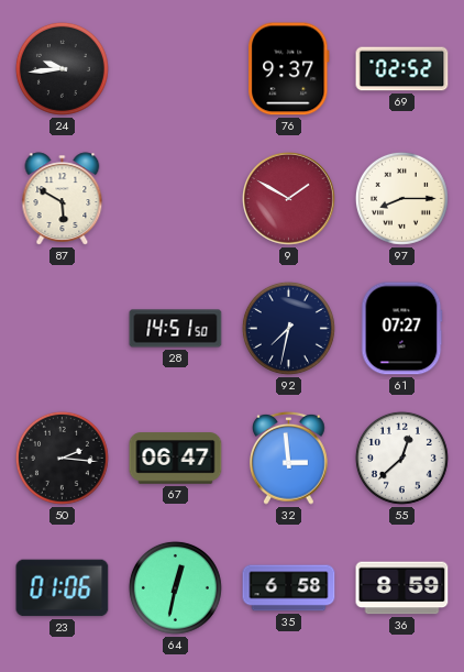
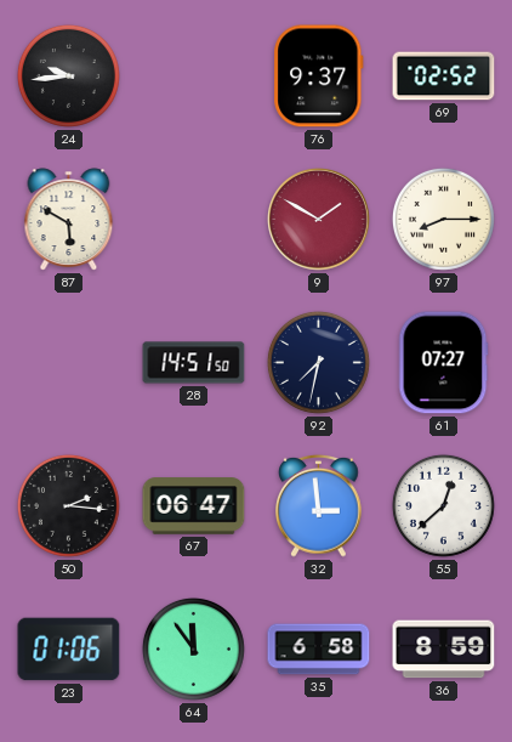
64: 12:32 -> 11:54
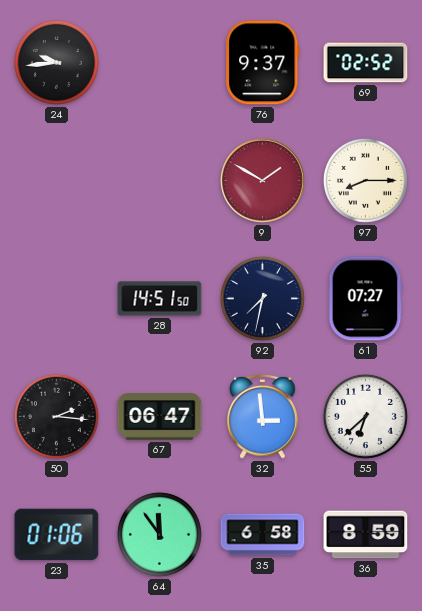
87: 5:50 -> none
55: 12:38 -> 6:38
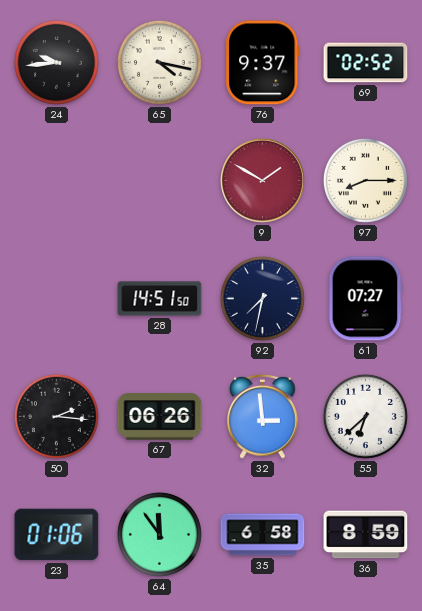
65: none -> 4:17
67: 06:47 -> 06:26
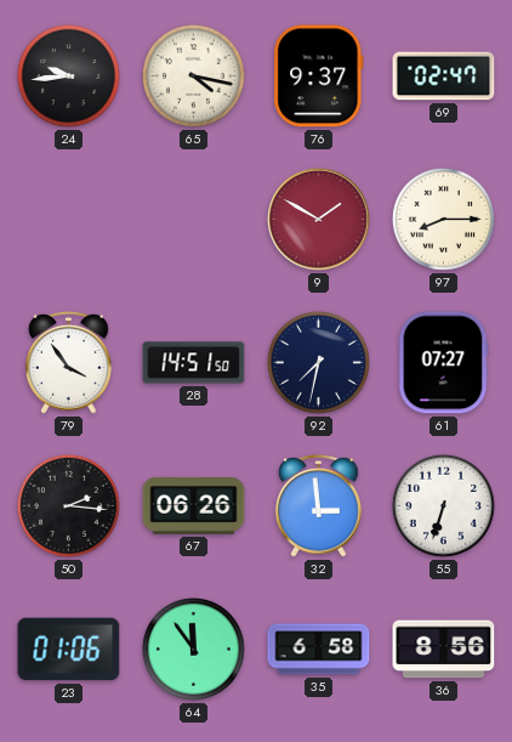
69: 02:52 -> 02:47
79: none -> 3:54
55: 6:38 -> 6:33
36: 8:59 -> 8:56
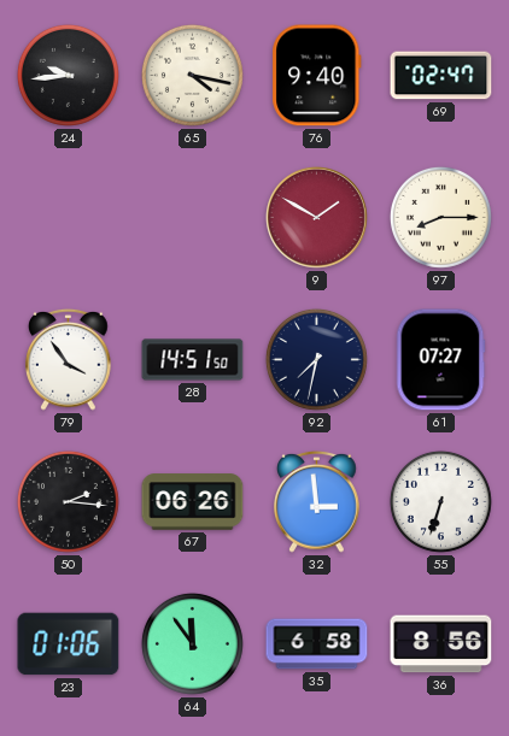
76: 9:37 -> 9:40
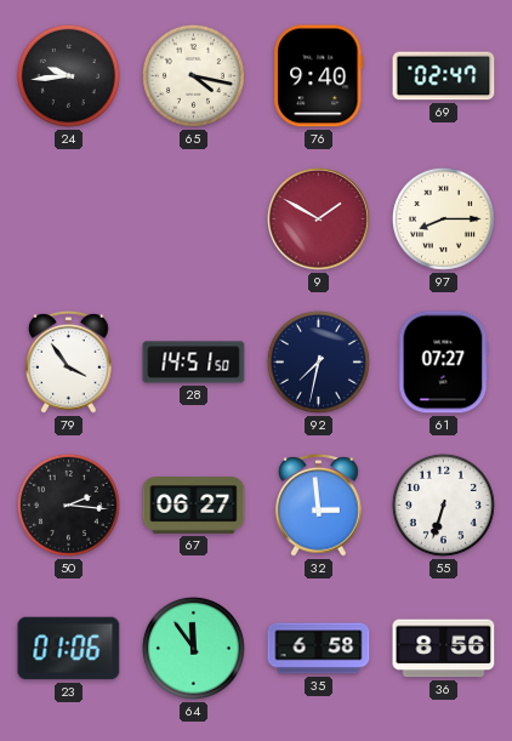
67: 06:26 -> 06:27
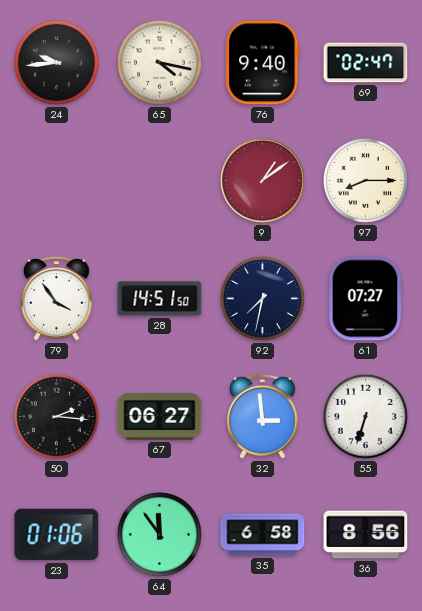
9: 1:50 -> 1:09
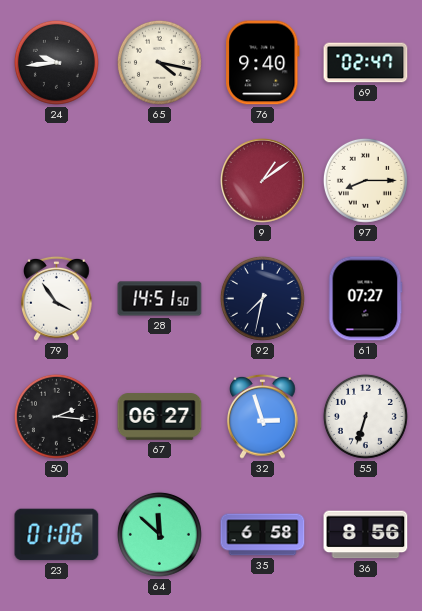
32: 2:59 -> 2:57
64: 11:54 -> 11:52
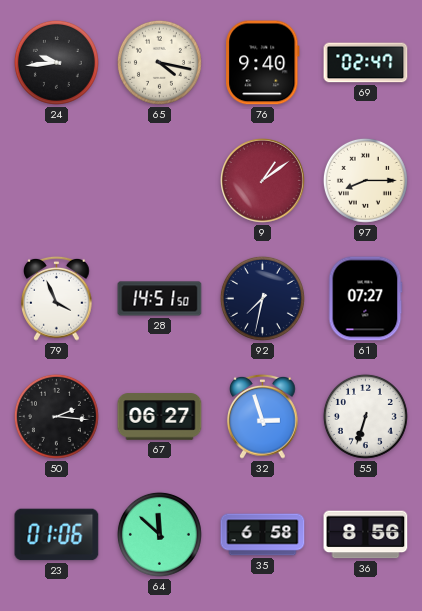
79: 3:54 -> 3:56
